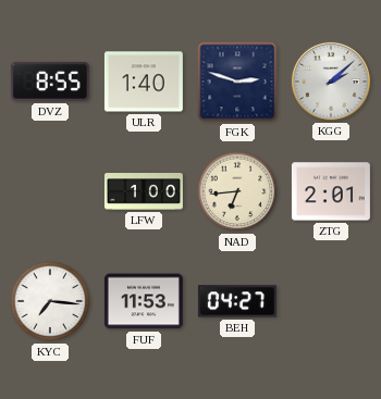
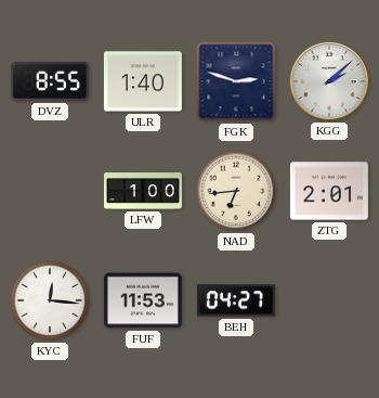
KYC: 7:16 -> 12:16
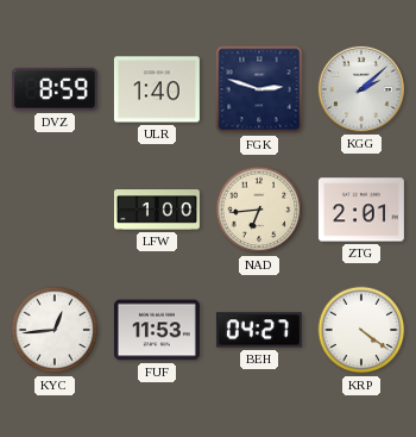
DVZ: 8:55 -> 8:59
KYC: 12:16 -> 12:44
KRP: none -> 4:21
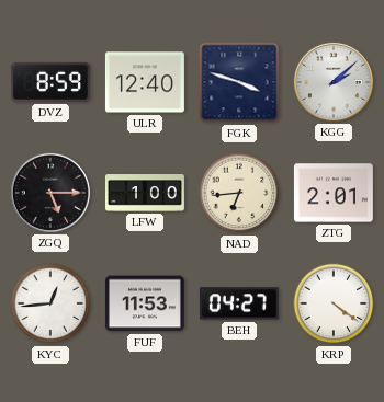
ULR: 1:40 -> 12:40
FGK: 2:48 -> 3:48
ZGQ: none -> 5:15
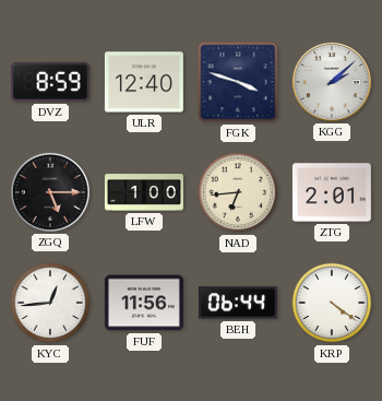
FUF: 11:53 -> 11:56
BEH: 04:27 -> 06:44
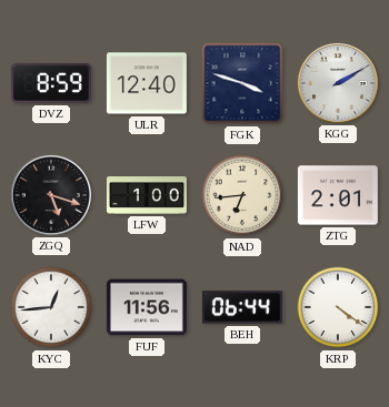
KGG: 2:08 -> 2:10
ZGQ: 5:15 -> 5:18
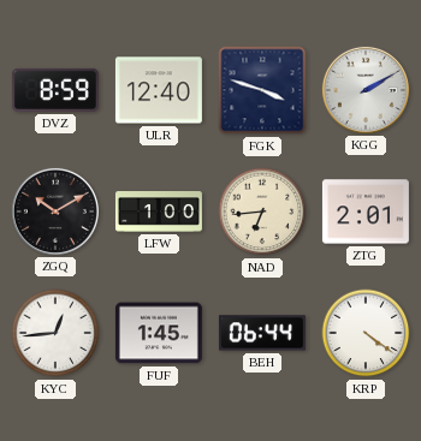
ZGQ: 5:18 -> 10:10
FUF: 11:56 -> 1:45
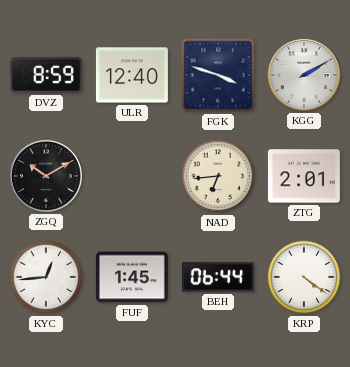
LFW: 1:00 -> none
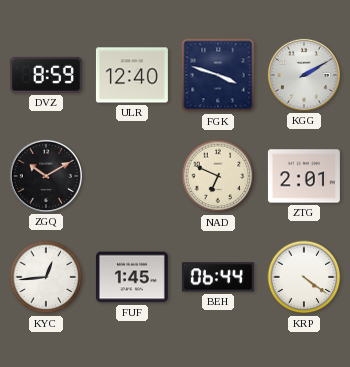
NAD: 6:44 -> 6:49
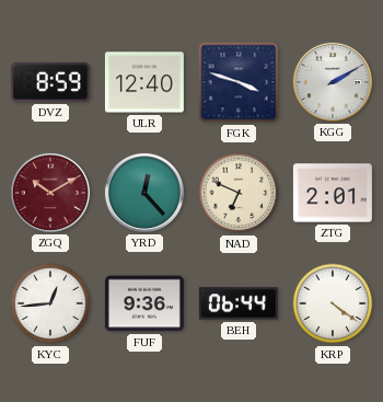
ZGQ dial: black -> burgundy
YRD: none -> 12:23
FUF: 1:45 -> 9:36
